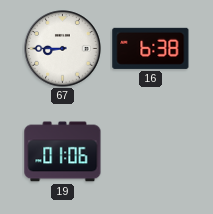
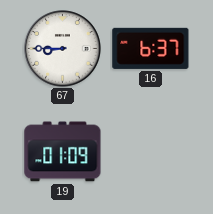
16: 6:38 -> 6:37
19: 01:06 -> 01:09
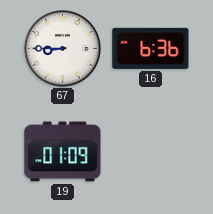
16: 6:37 -> 6:36
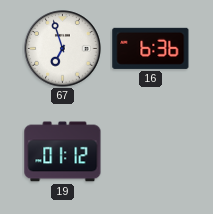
67: 8:45 -> 6:57
19: 01:09 -> 01:12
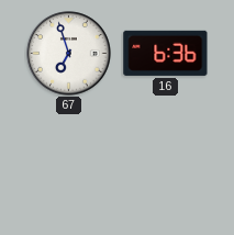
19: 01:12 -> none
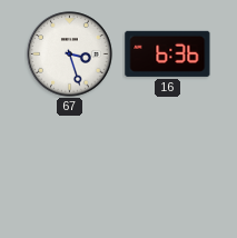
67: 6:57 -> 3:27
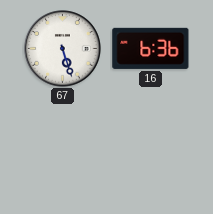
67: 3:27 -> 5:27
